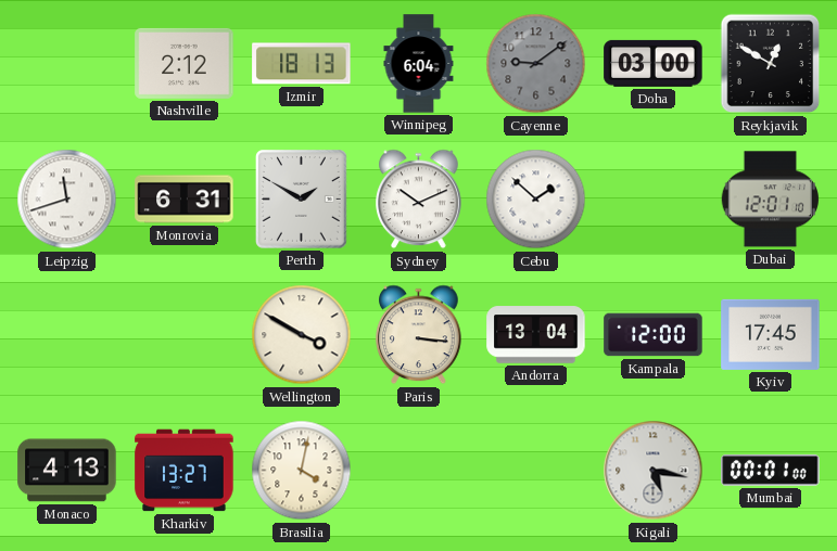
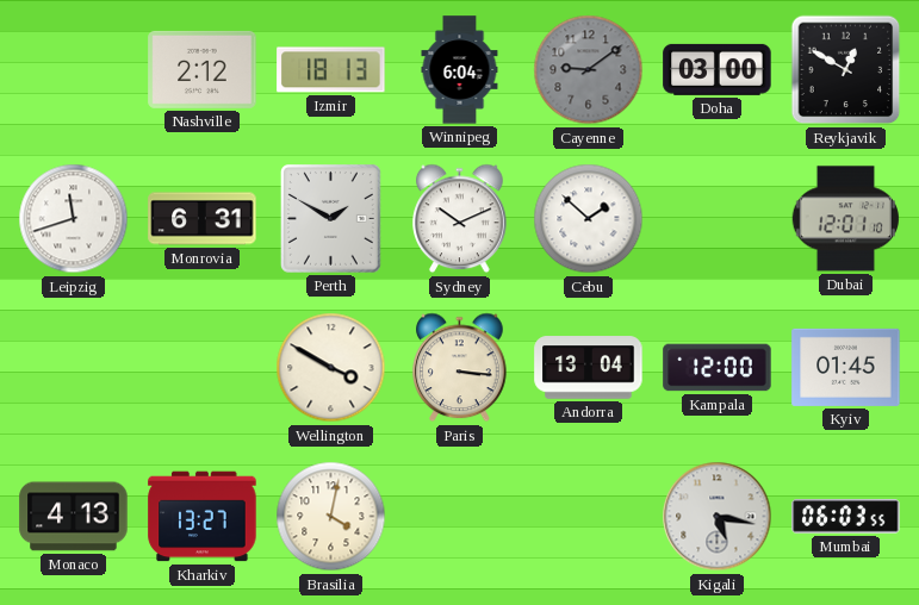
Kyiv: 17:45 -> 01:45
Mumbai: 00:01 -> 06:03
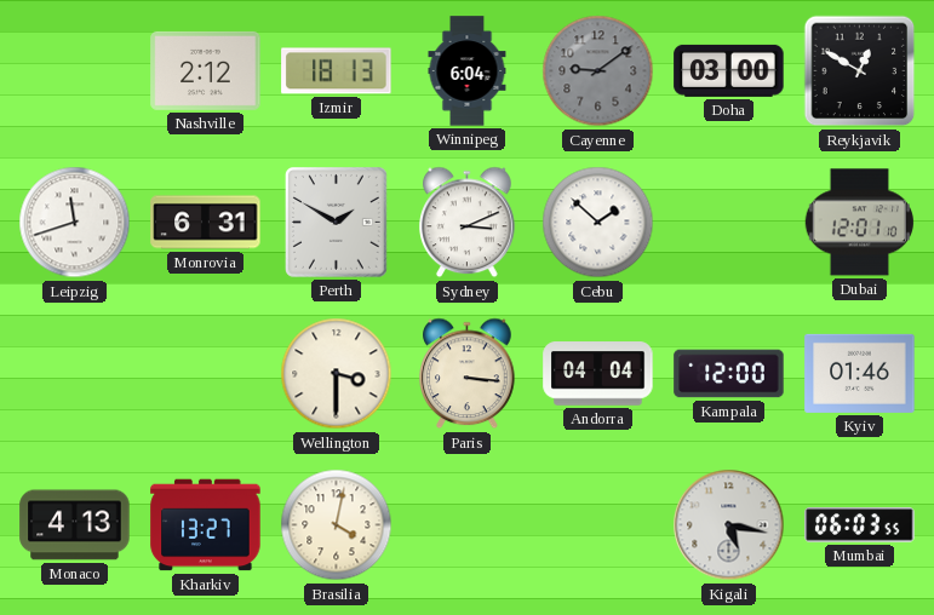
Sydney: 10:11 -> 3:11
Wellington: 3:50 -> 3:30
Andorra: 13:04 -> 04:04
Kyiv: 01:45 -> 01:46
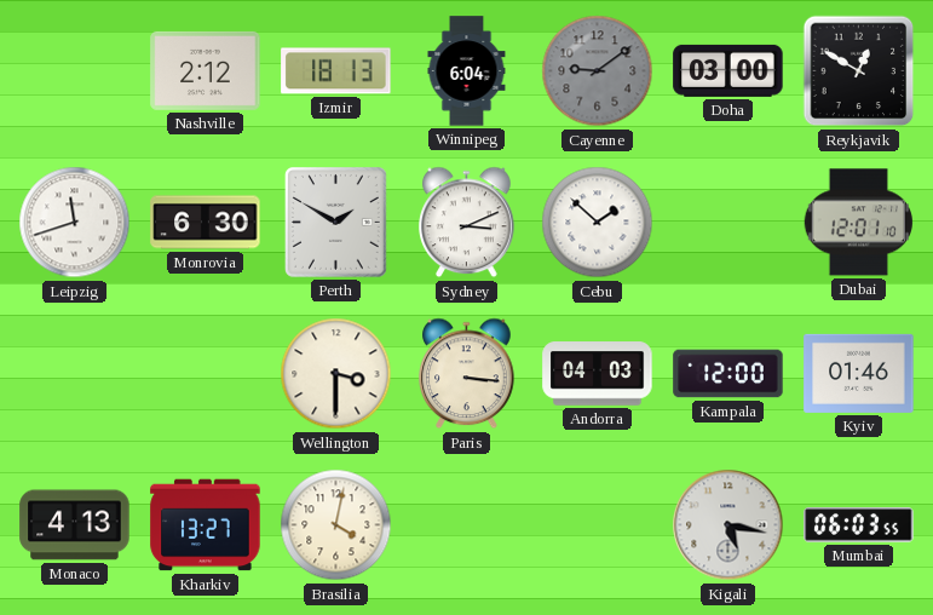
Monrovia: 6:31 -> 6:30
Andorra: 04:04 -> 04:03
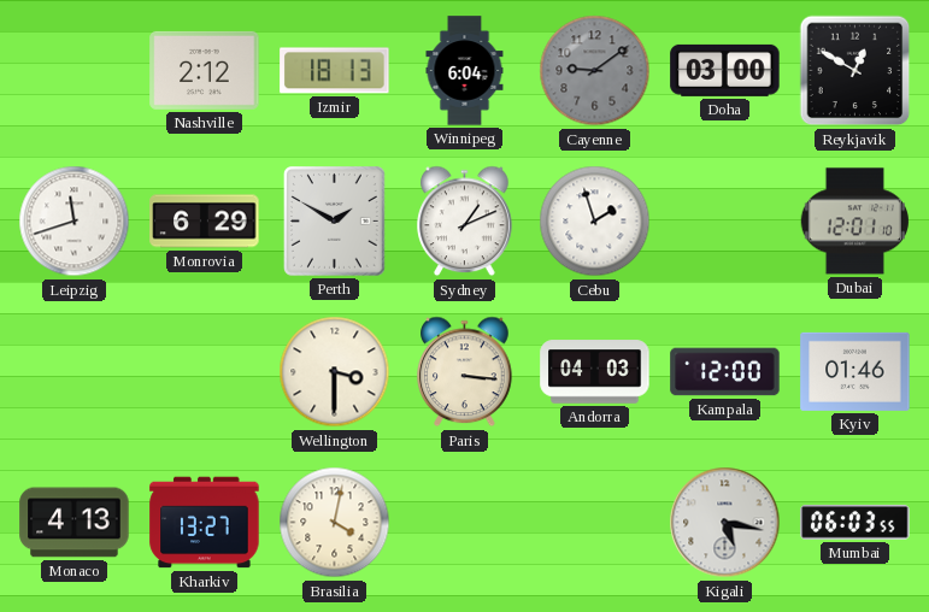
Monrovia: 6:30 -> 6:29
Sydney: 3:11 -> 1:11
Cebu: 1:52 -> 1:57
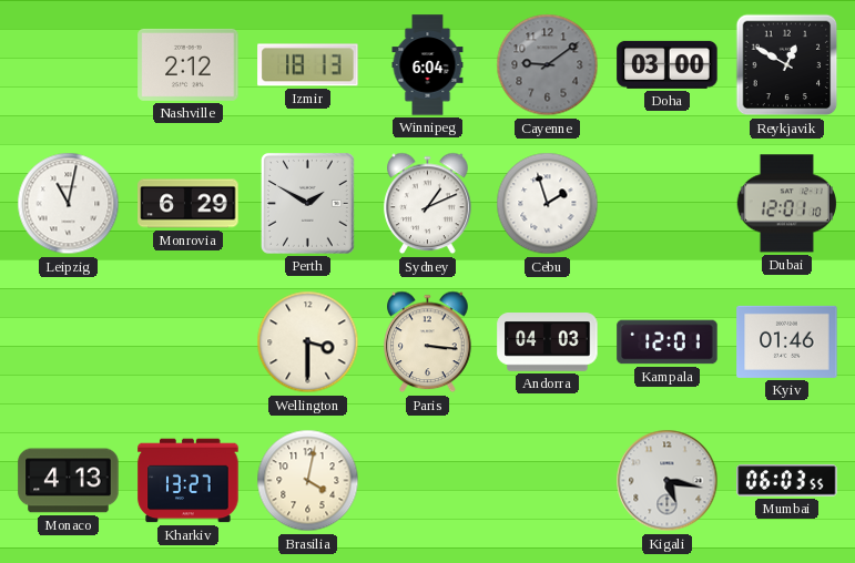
Leipzig: 11:42 -> 11:02
Kampala: 12:00 -> 12:01
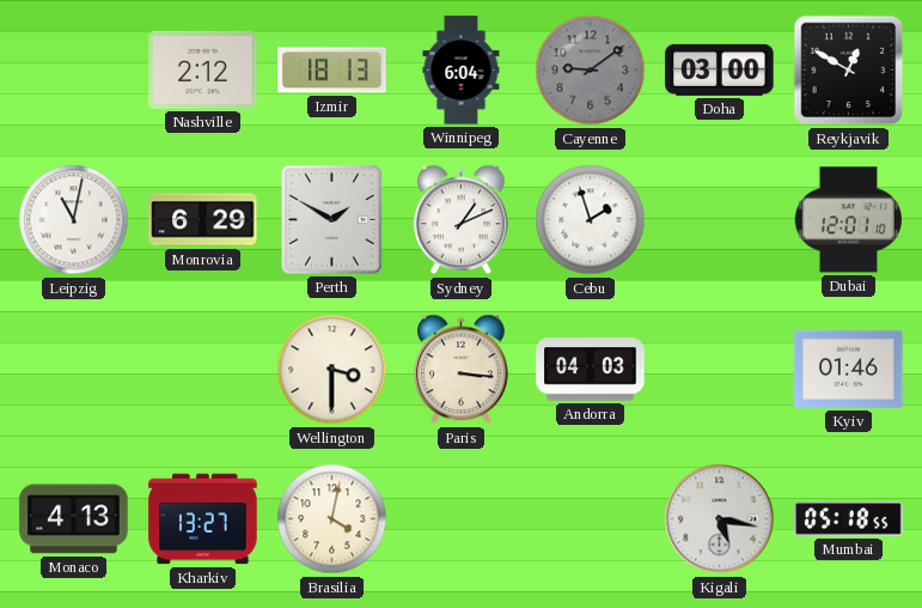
Kampala: 12:01 -> none
Mumbai: 06:03 -> 05:18
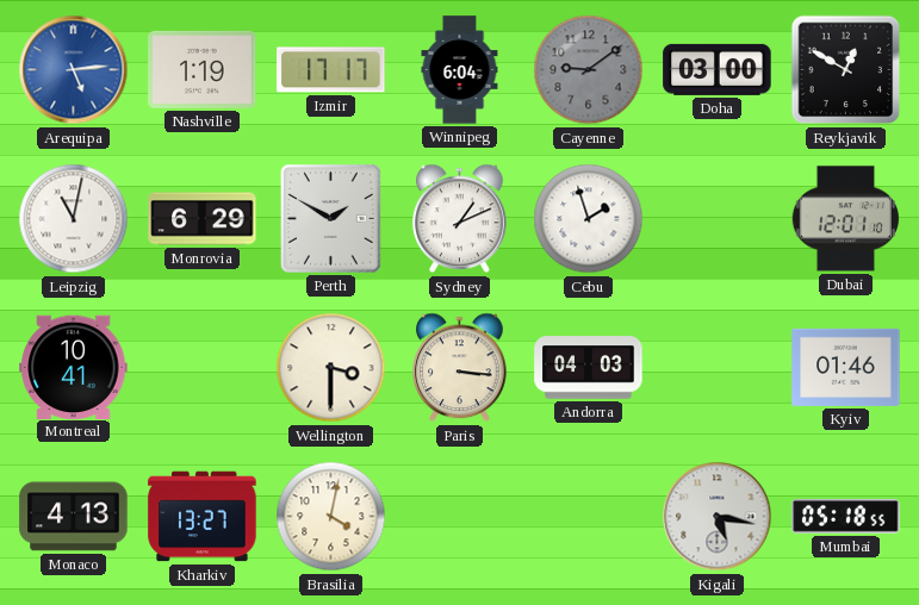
Arequipa: none -> 5:14
Nashville: 2:12 -> 1:19
Izmir: 18:13 -> 17:17
Montreal: none -> 10:41
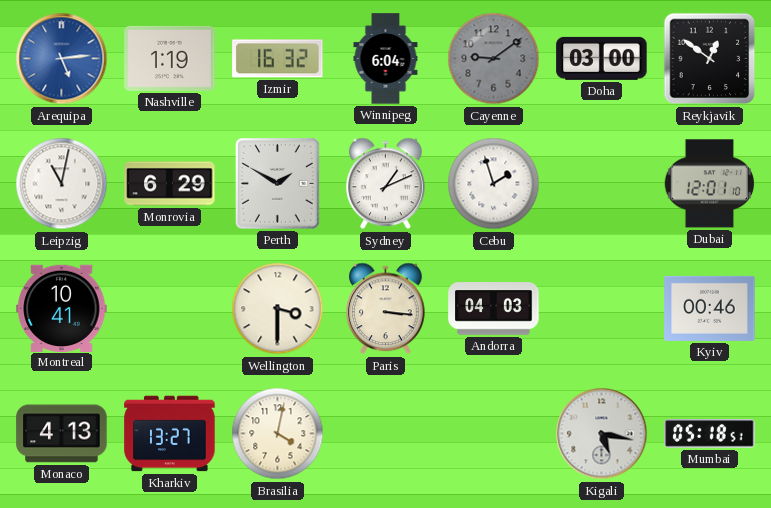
Izmir: 17:17 -> 16:32
Reykjavik: 12:50 -> 12:51
Kyiv: 01:46 -> 00:46
Mumbai: 05:18:55 -> 05:18:51
